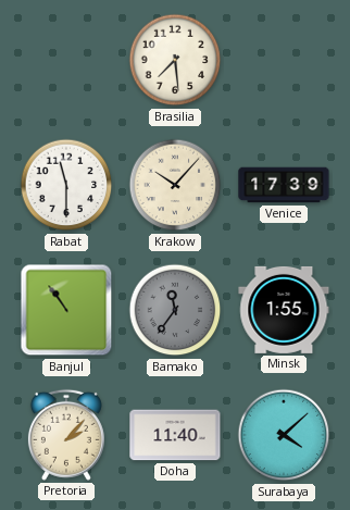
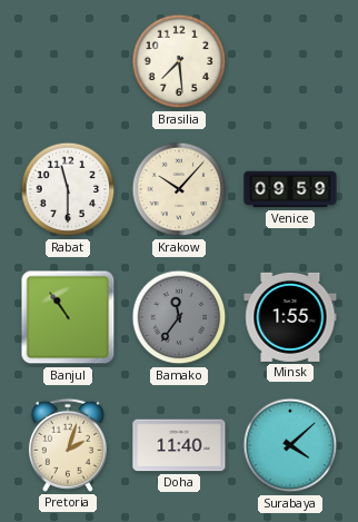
Venice: 17:39 -> 09:59
Pretoria: 2:07 -> 2:03
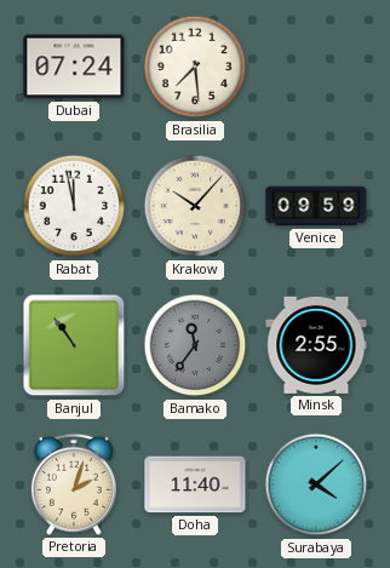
Dubai: none -> 07:24
Rabat: 11:30 -> 11:58
Minsk: 1:55 -> 2:55
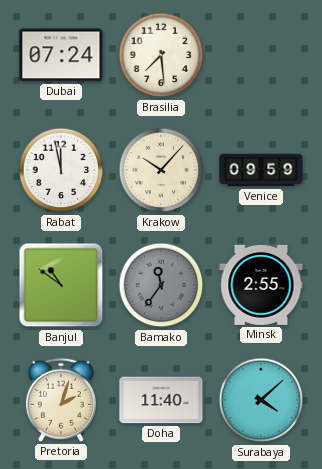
Banjul: 10:54 -> 10:51
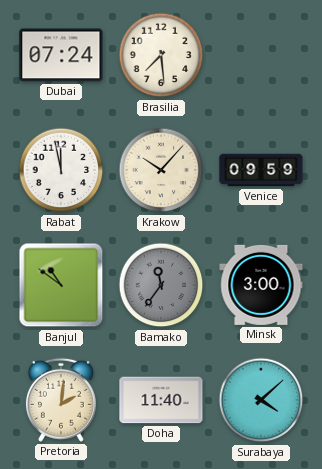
Minsk: 2:55 -> 3:00
Pretoria: 2:03 -> 2:01
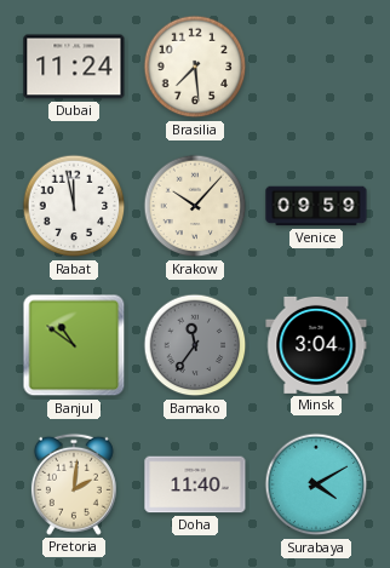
Dubai: 07:24 -> 11:24
Minsk: 3:00 -> 3:04
Surabaya: 4:08 -> 4:10
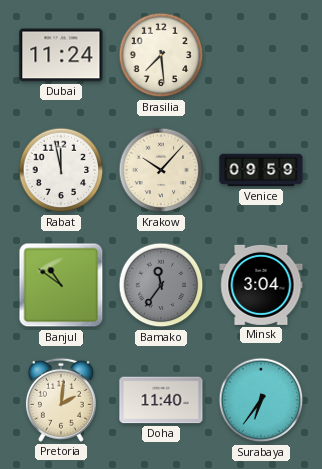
Surabaya: 4:10 -> 6:36
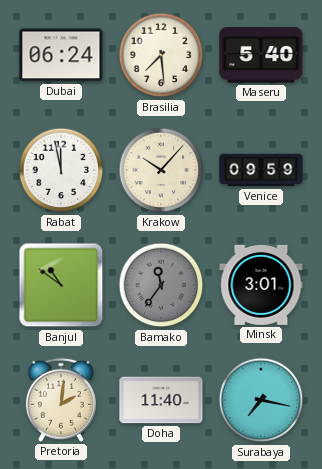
Dubai: 11:24 -> 06:24
Maseru: none -> 5:40
Minsk: 3:04 -> 3:01
Surabaya: 6:36 -> 7:17
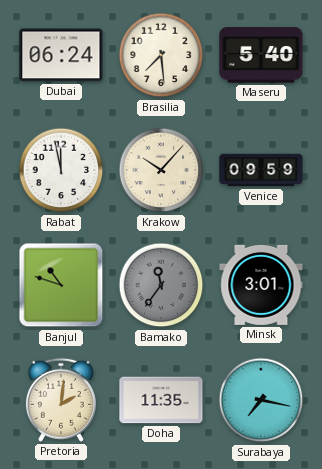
Banjul: 10:51 -> 10:48
Doha: 11:40 -> 11:35
